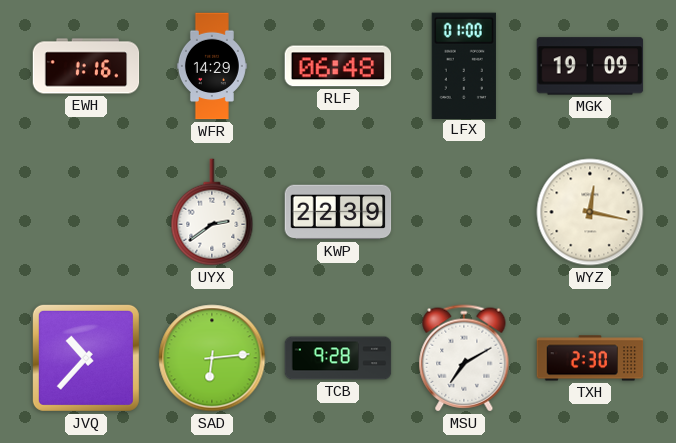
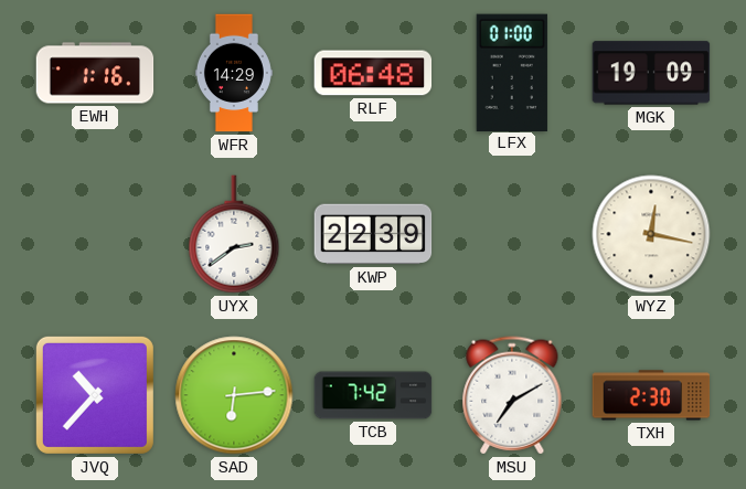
TCB: 9:28 -> 7:42
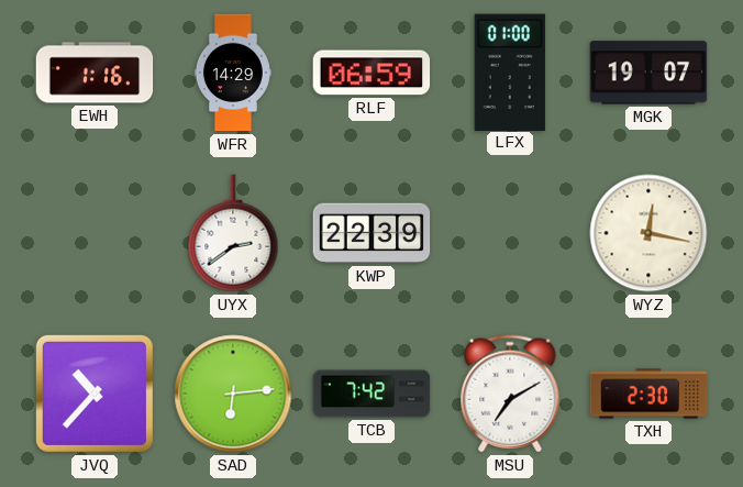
RLF: 06:48 -> 06:59
MGK: 19:09 -> 19:07
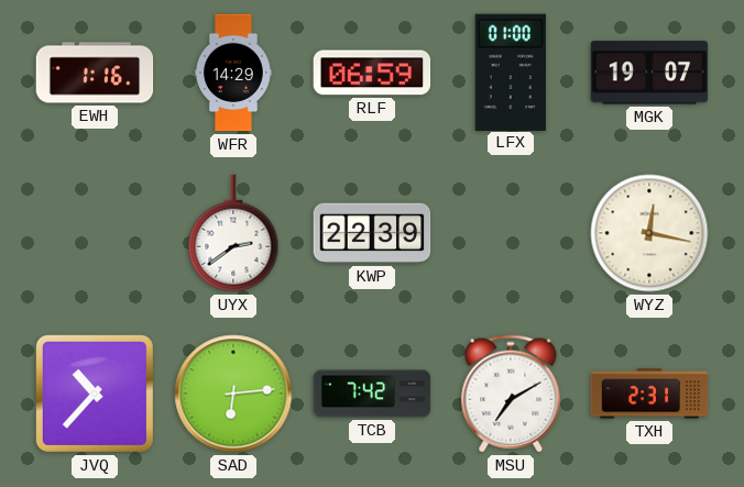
TXH: 2:30 -> 2:31
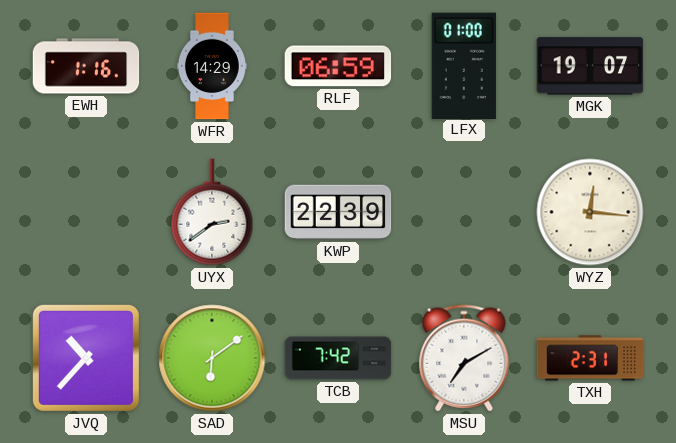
WYZ: 12:17 -> 12:16
SAD: 6:14 -> 6:09
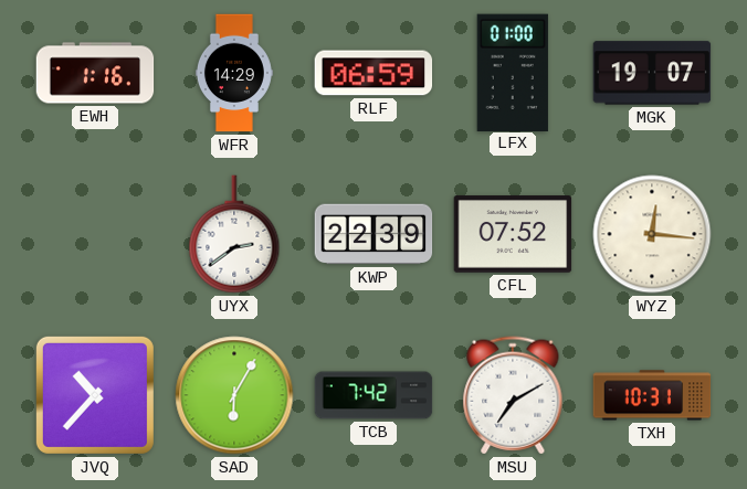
CFL: none -> 07:52
SAD: 6:09 -> 6:05
TXH: 2:31 -> 10:31
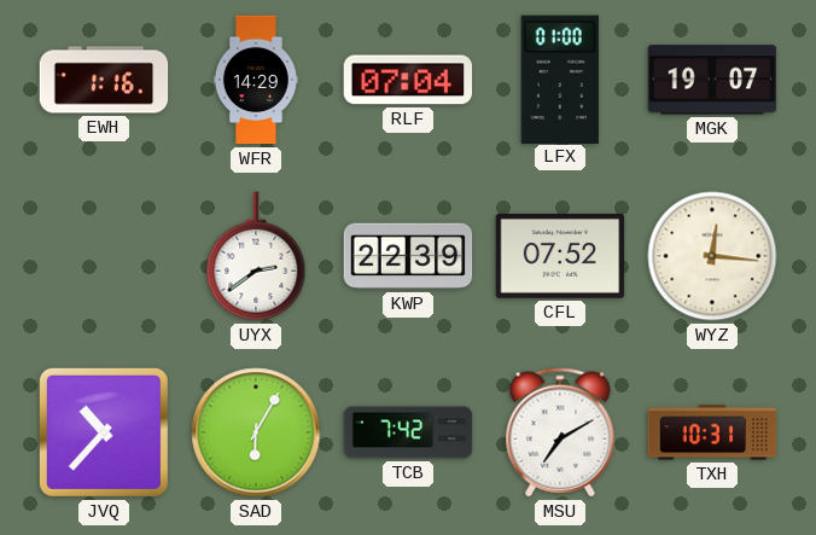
RLF: 06:59 -> 07:04
